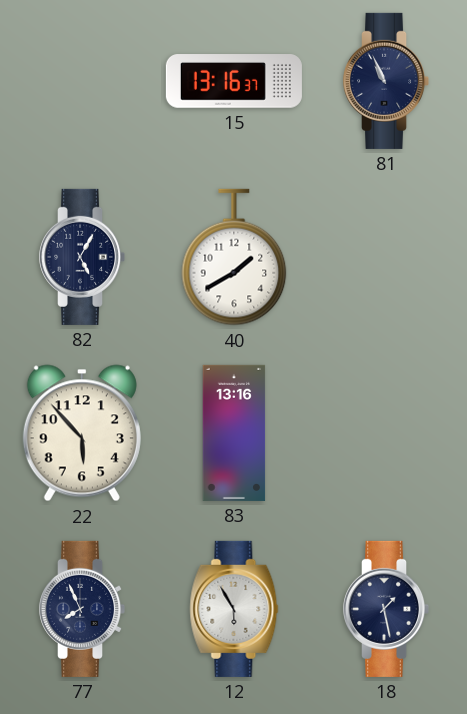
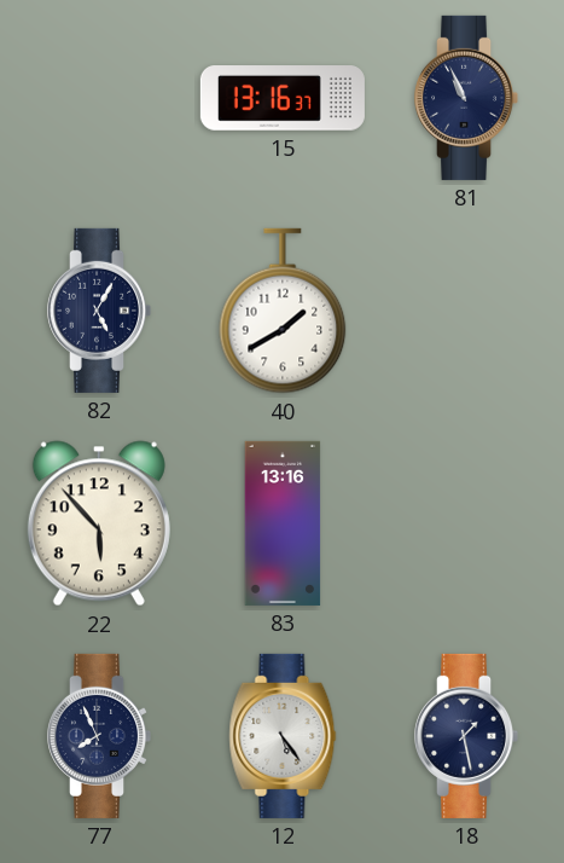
12: 5:55 -> 5:24
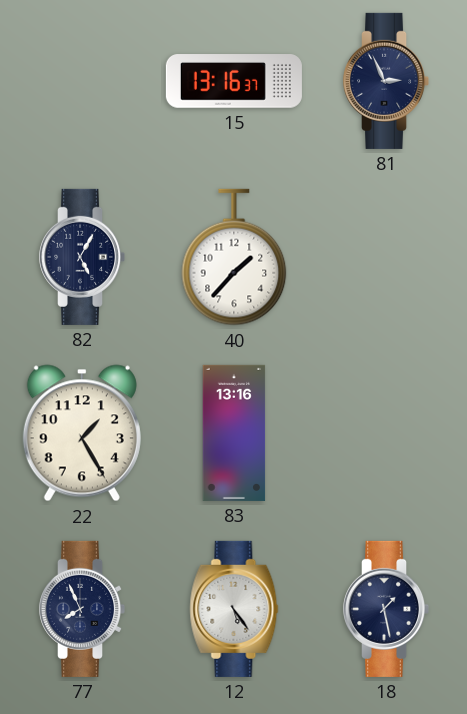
81: 10:56 -> 2:56
40: 1:40 -> 1:37
22: 5:53 -> 1:25
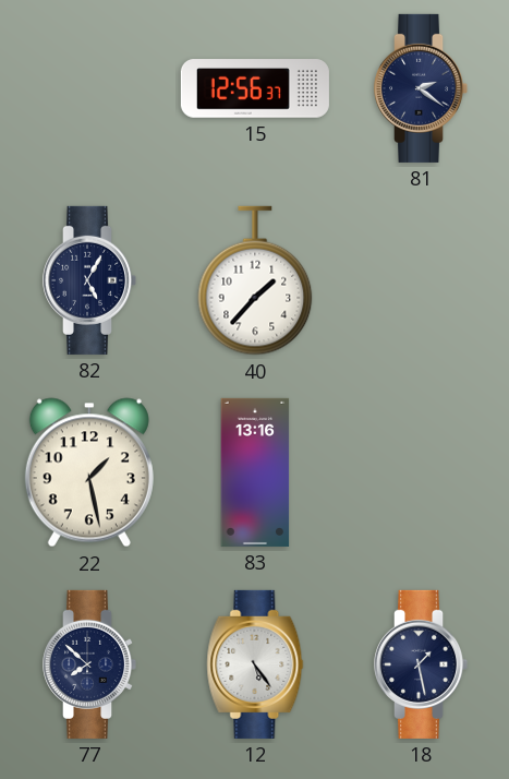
15: 13:16 -> 12:56
81: 2:56 -> 2:21
22: 1:25 -> 1:28
77: 7:56 -> 7:52
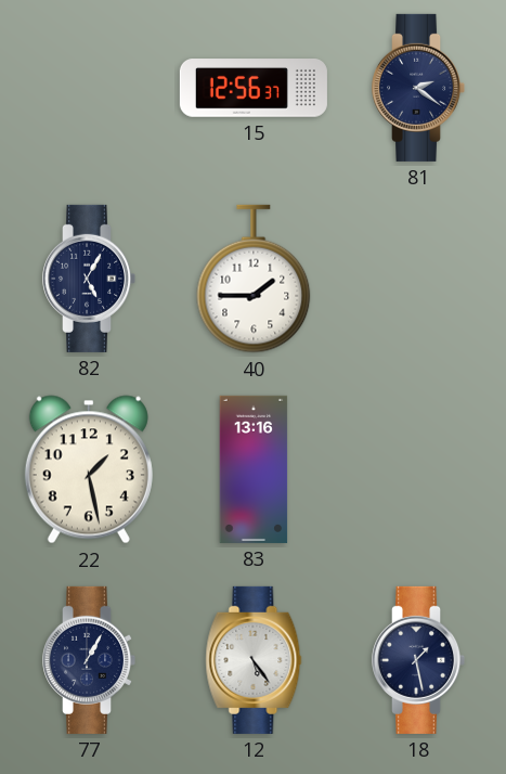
40: 1:37 -> 1:45
77: 7:52 -> 1:05
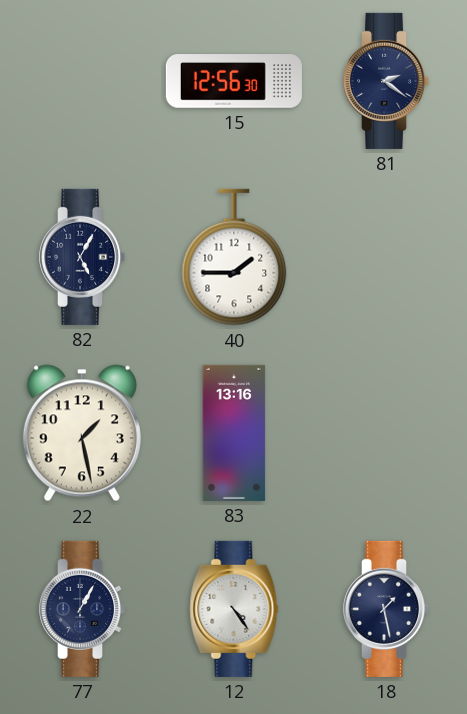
15: 12:56:37 -> 12:56:30
12: 5:24 -> 4:24
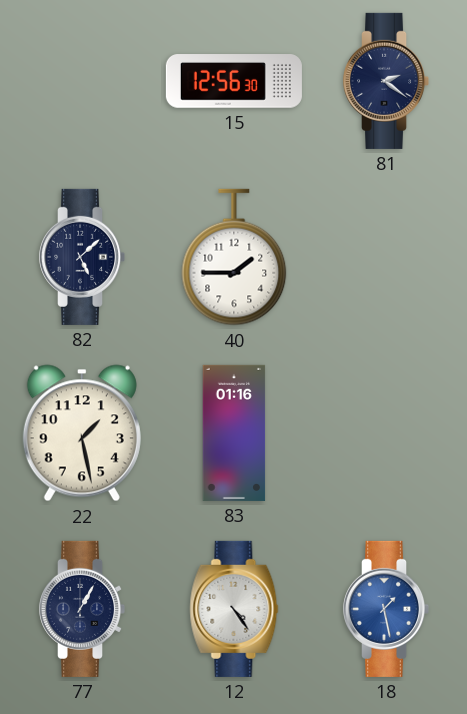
82: 5:05 -> 5:08
83: 13:16 -> 01:16
18 dial: navy -> blue
